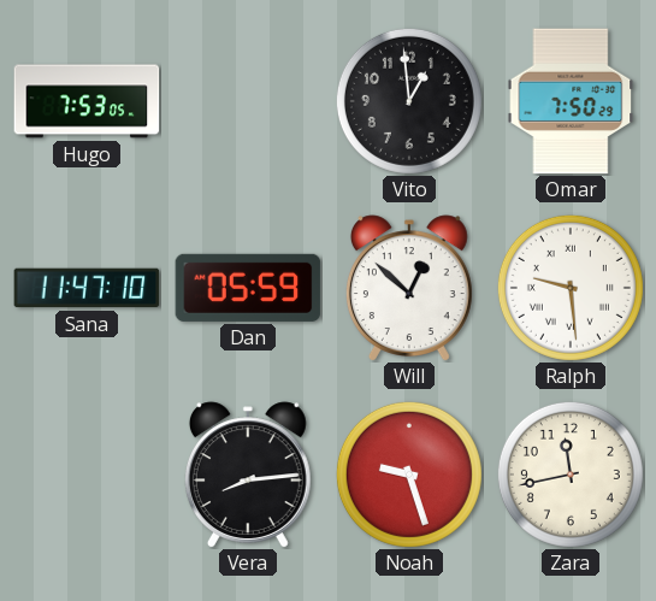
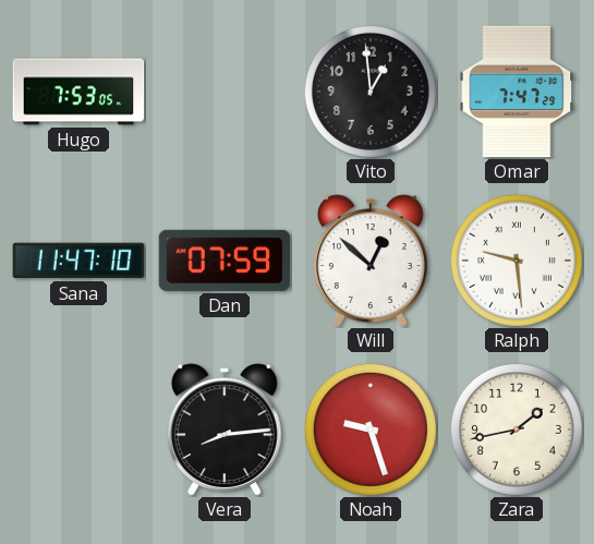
Omar: 7:50 -> 7:47
Dan: 05:59 -> 07:59
Zara: 11:43 -> 1:43
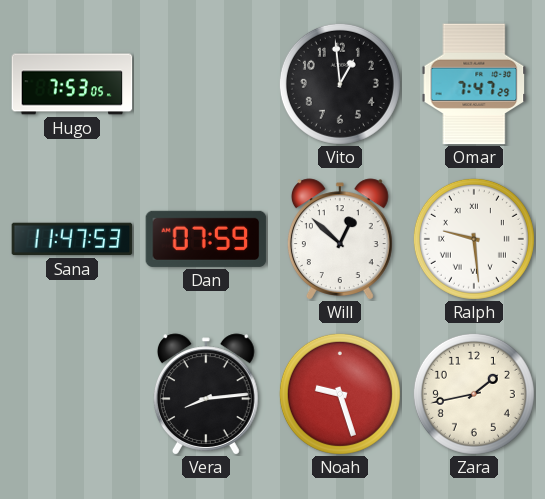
Sana: 11:47:10 -> 11:47:53
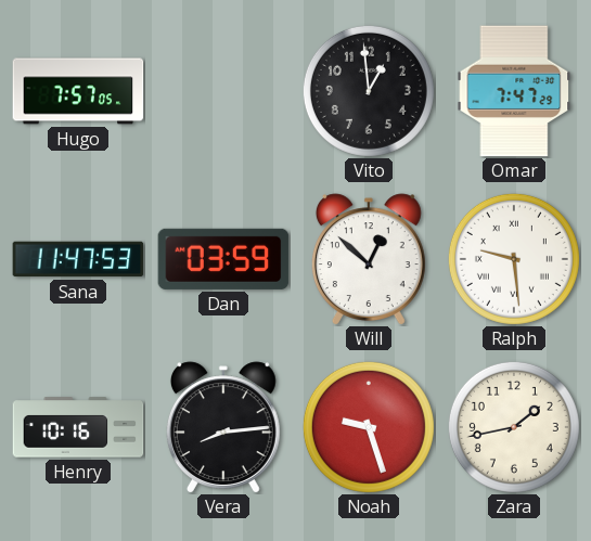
Hugo: 7:53 -> 7:57
Dan: 07:59 -> 03:59
Henry: none -> 10:16
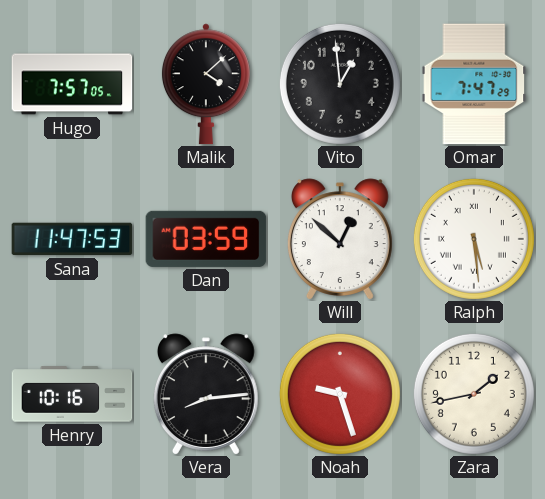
Malik: none -> 4:08
Ralph: 9:29 -> 5:29
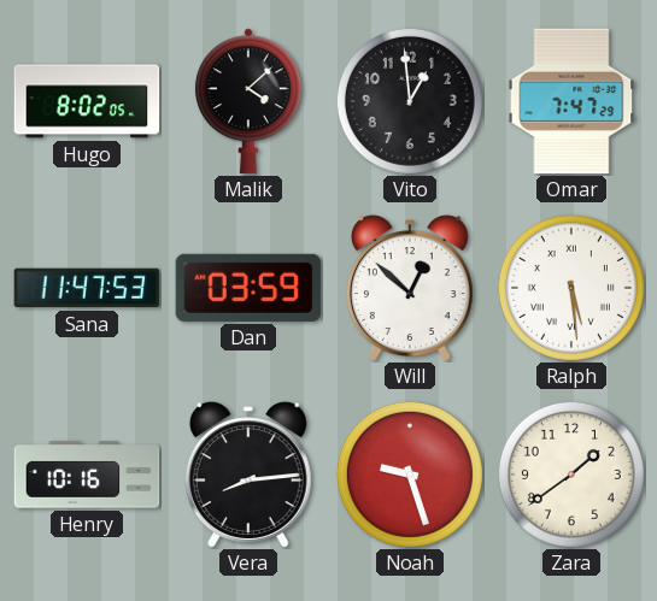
Hugo: 7:57 -> 8:02
Zara: 1:43 -> 1:39
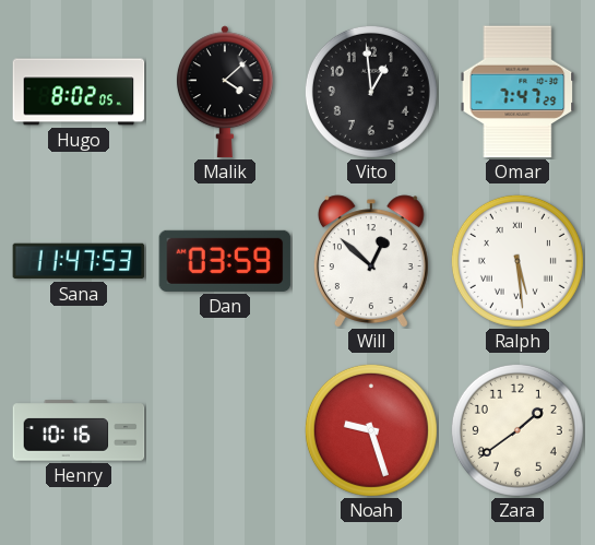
Vera: 8:14 -> none
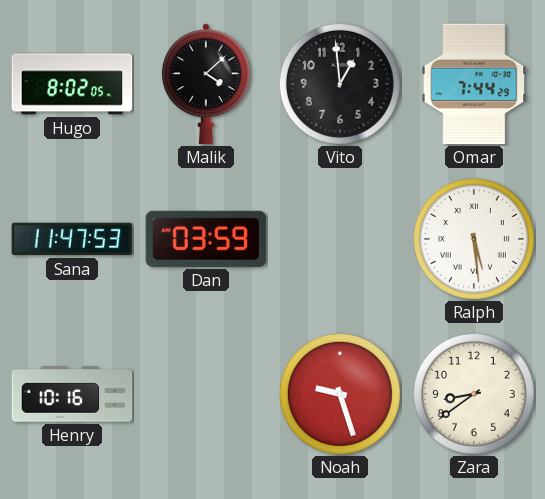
Omar: 7:47 -> 7:44
Will: 12:52 -> none
Zara: 1:39 -> 8:39
